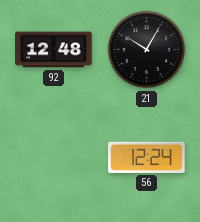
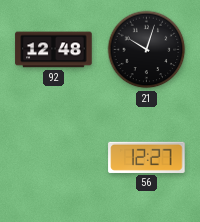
21: 10:05 -> 10:03
56: 12:24 -> 12:27
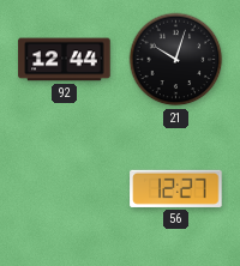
92: 12:48 -> 12:44
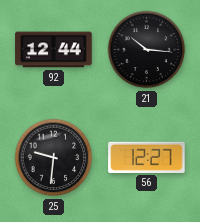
21: 10:03 -> 10:16
25: none -> 9:31
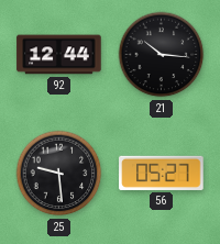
25: 9:31 -> 9:29
56: 12:27 -> 05:27
